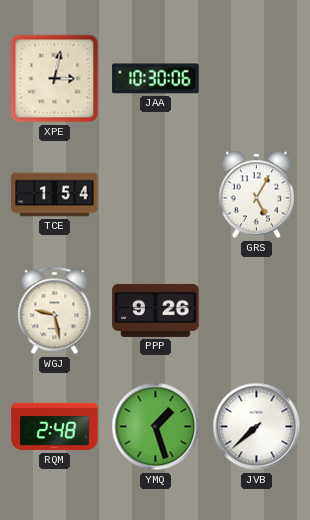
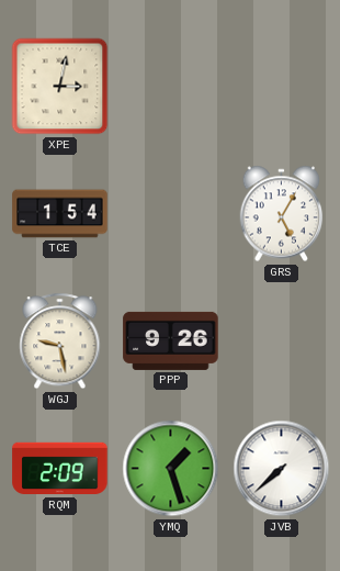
JAA: 10:30 -> none
RQM: 2:48 -> 2:09
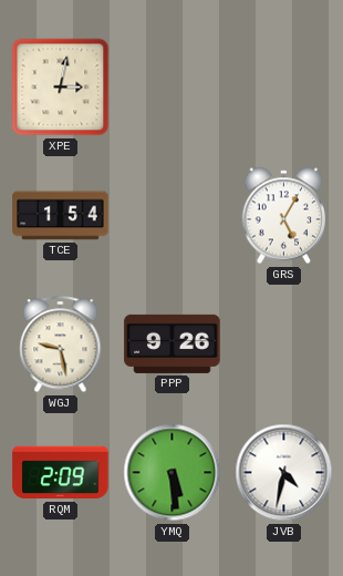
YMQ: 1:27 -> 5:29
JVB: 7:38 -> 4:32
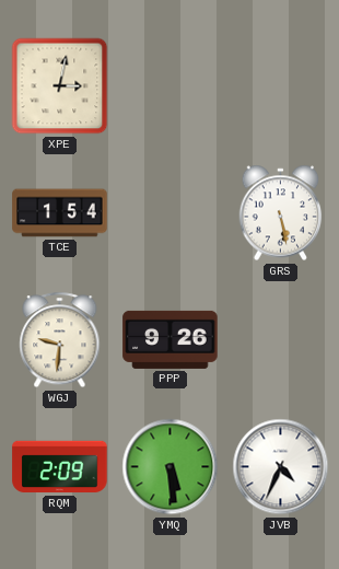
GRS: 5:05 -> 5:28
WGJ: 9:28 -> 9:31
JVB: 4:32 -> 4:34
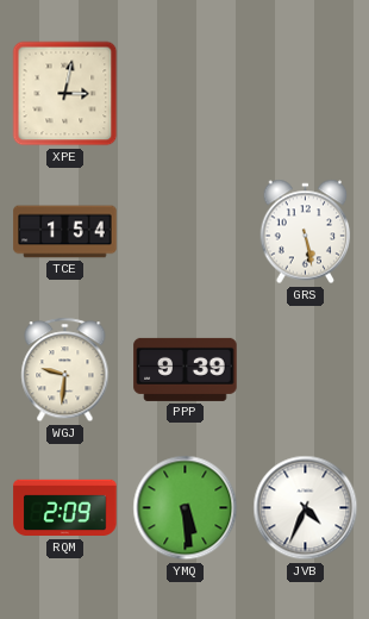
PPP: 9:26 -> 9:39
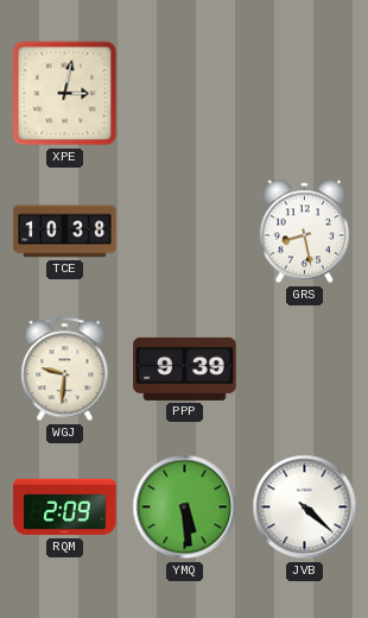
TCE: 1:54 -> 10:38
GRS: 5:28 -> 8:28
JVB: 4:34 -> 4:22
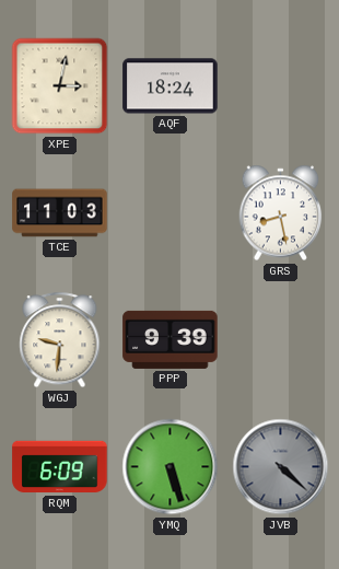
AQF: none -> 18:24
TCE: 10:38 -> 11:03
RQM: 2:09 -> 6:09
YMQ: 5:29 -> 5:27
JVB dial: white -> grey
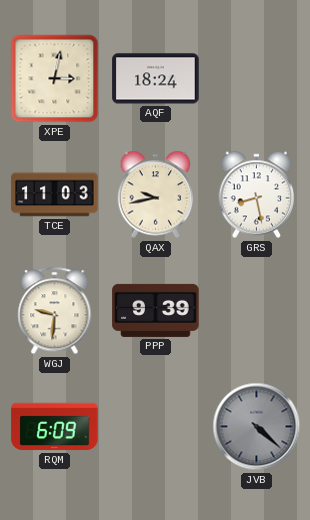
QAX: none -> 9:43
YMQ: 5:27 -> none
